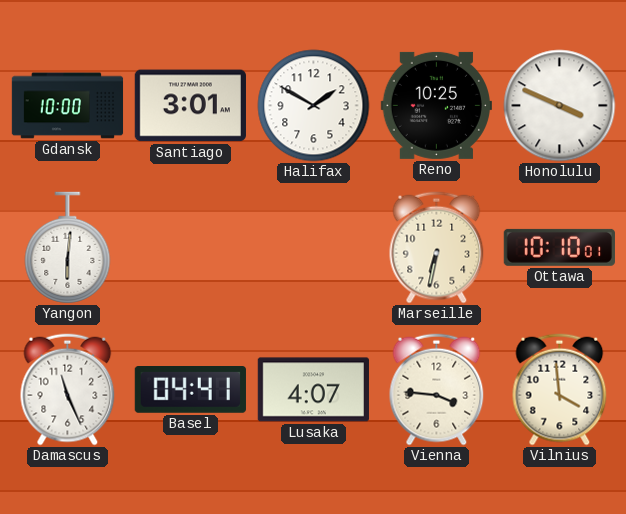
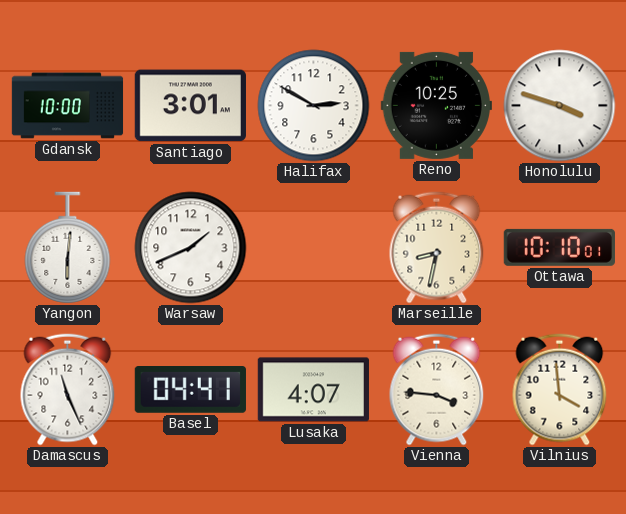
Halifax: 1:50 -> 2:50
Honolulu: 3:49 -> 3:48
Warsaw: none -> 1:41
Marseille: 6:32 -> 8:32
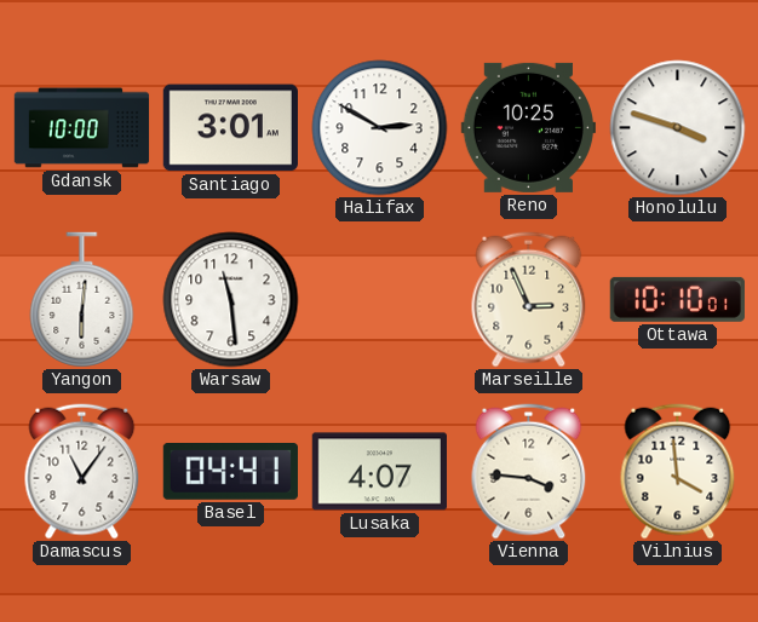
Warsaw: 1:41 -> 11:29
Marseille: 8:32 -> 2:56
Damascus: 11:26 -> 11:06
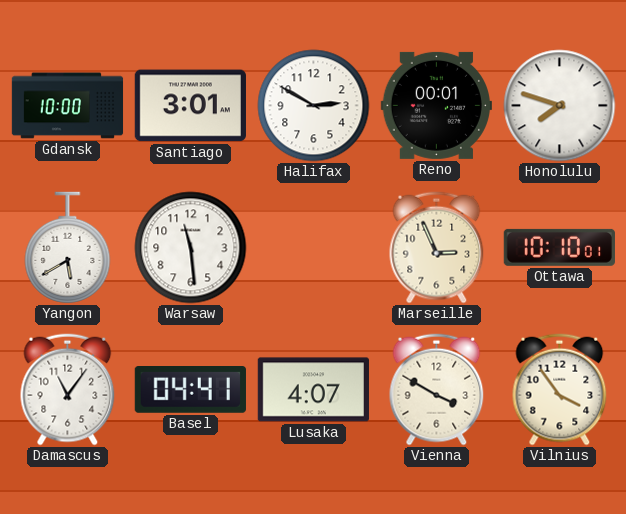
Reno: 10:25 -> 00:01
Honolulu: 3:48 -> 7:48
Yangon: 6:01 -> 5:40
Vienna: 3:46 -> 3:50
Vilnius: 3:59 -> 3:54
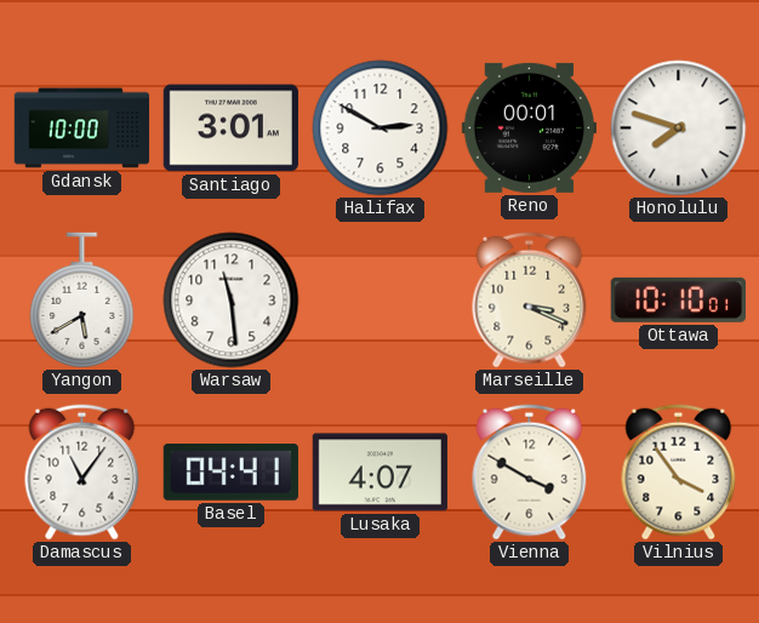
Marseille: 2:56 -> 3:19
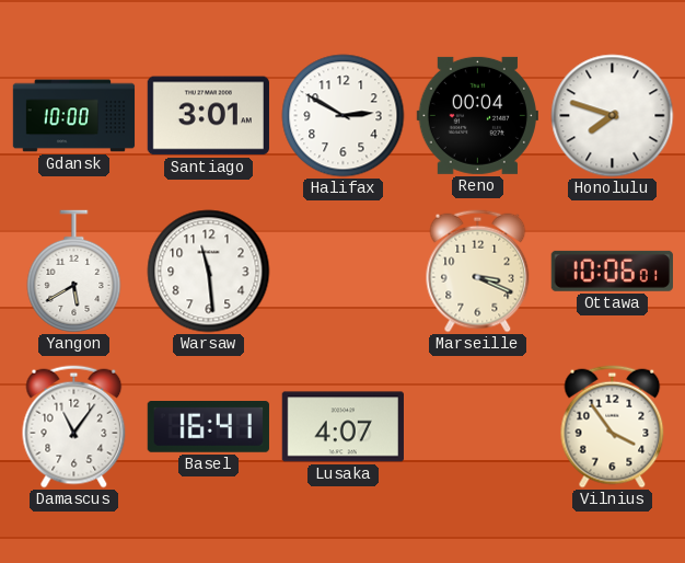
Reno: 00:01 -> 00:04
Ottawa: 10:10 -> 10:06
Basel: 04:41 -> 16:41
Vienna: 3:50 -> none
